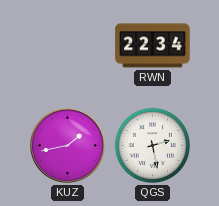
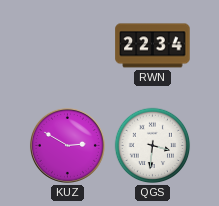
KUZ: 1:43 -> 2:50
QGS: 2:28 -> 3:31
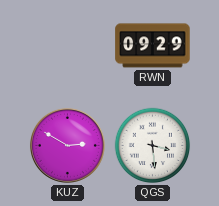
RWN: 22:34 -> 09:29
QGS: 3:31 -> 3:29
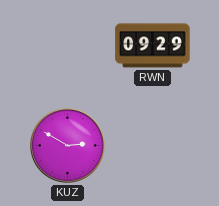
QGS: 3:29 -> none
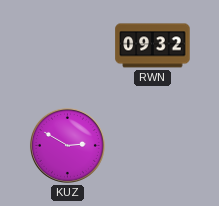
RWN: 09:29 -> 09:32
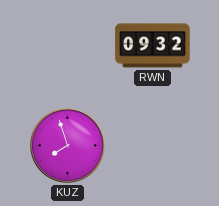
KUZ: 2:50 -> 7:57
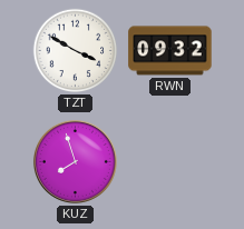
TZT: none -> 3:50
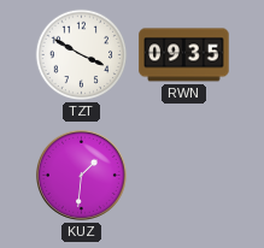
RWN: 09:32 -> 09:35
KUZ: 7:57 -> 1:31
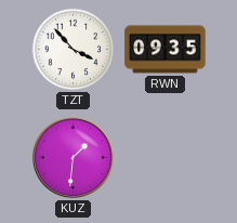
TZT: 3:50 -> 3:53
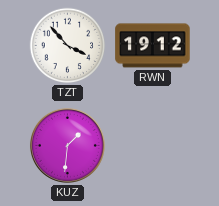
RWN: 09:35 -> 19:12
